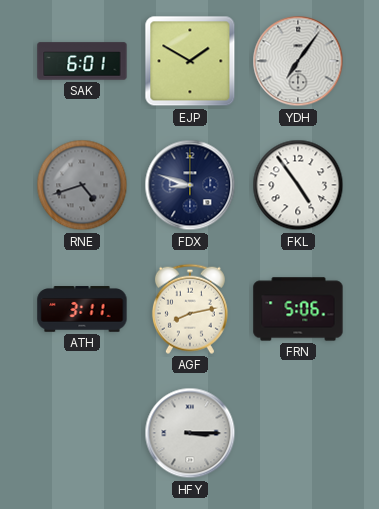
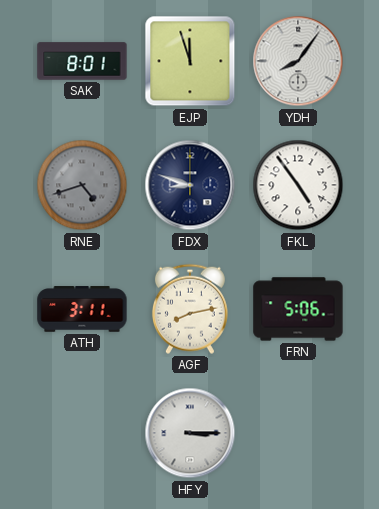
SAK: 6:01 -> 8:01
EJP: 1:50 -> 11:57
YDH: 7:06 -> 8:06
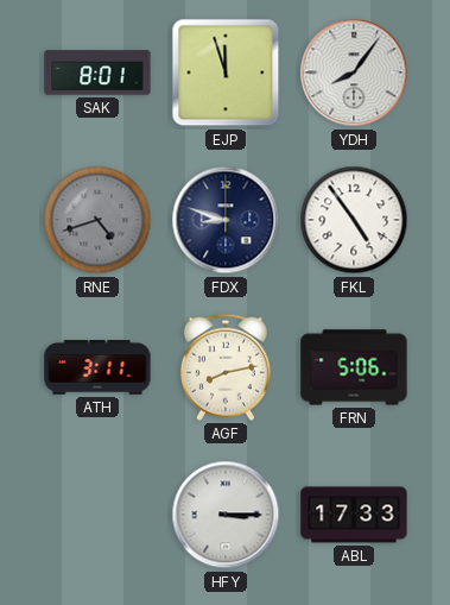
ABL: none -> 17:33
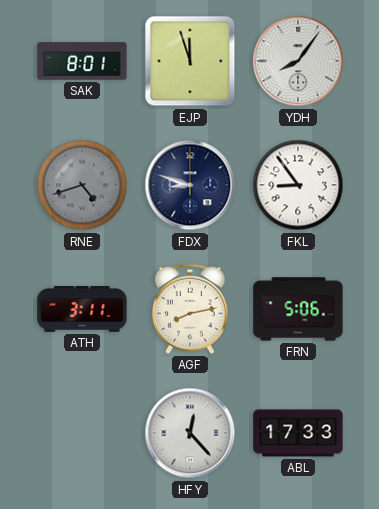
FKL: 4:54 -> 8:54
HFY: 3:15 -> 12:23
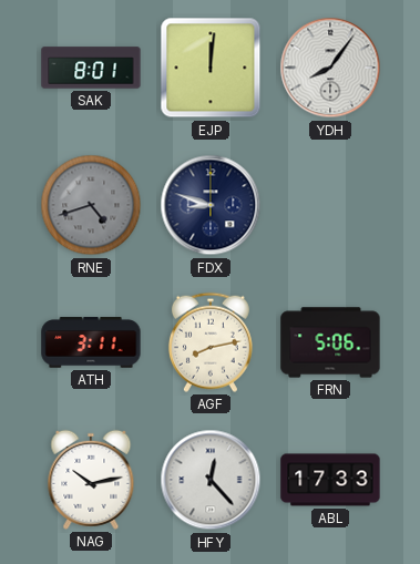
EJP: 11:57 -> 12:01
FKL: 8:54 -> none
NAG: none -> 10:13
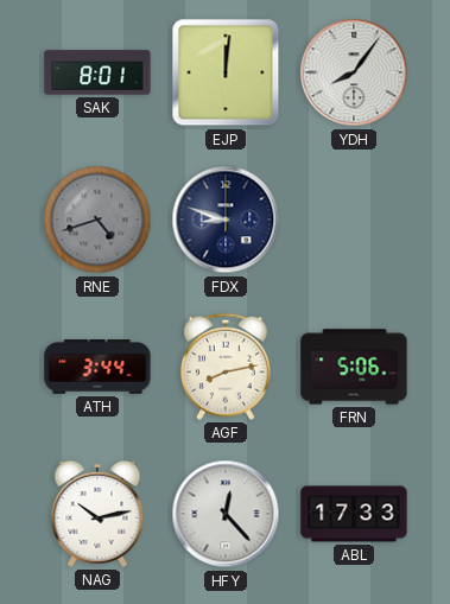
ATH: 3:11 -> 3:44
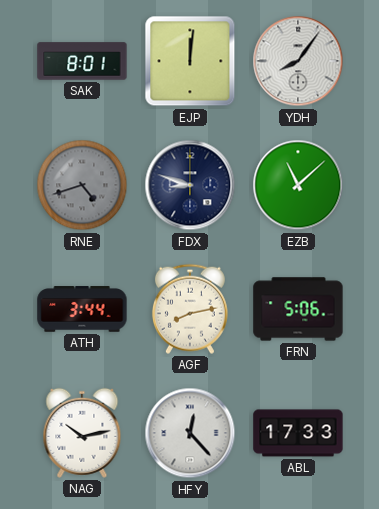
EZB: none -> 11:08
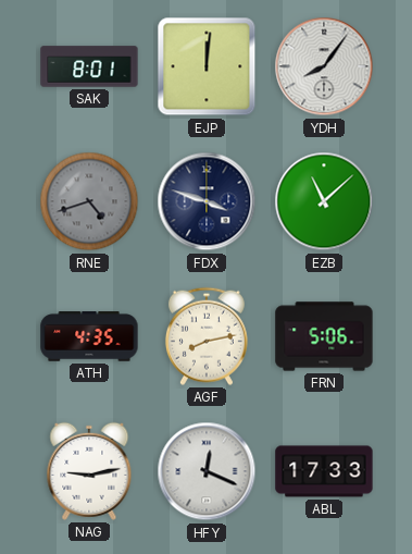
FDX: 8:48 -> 3:48
ATH: 3:44 -> 4:35
NAG: 10:13 -> 9:13
HFY: 12:23 -> 12:19
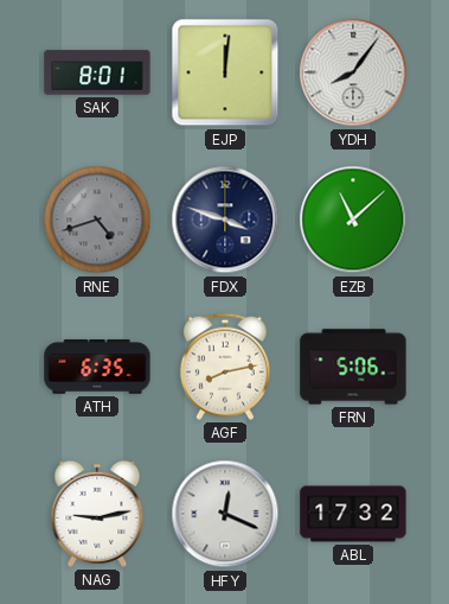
ATH: 4:35 -> 6:35
ABL: 17:33 -> 17:32
